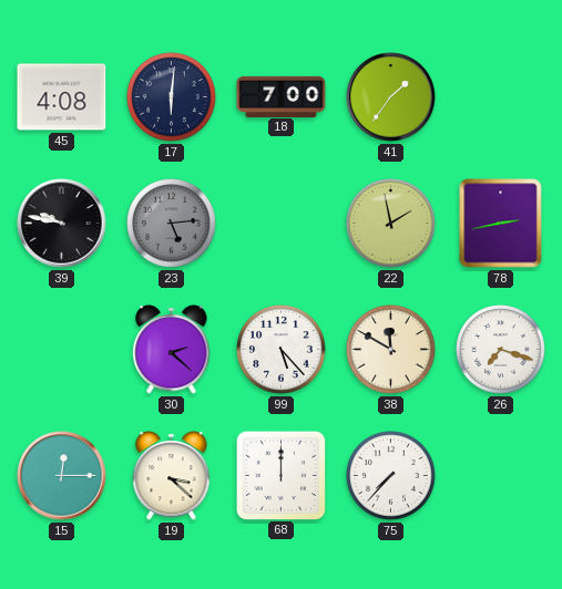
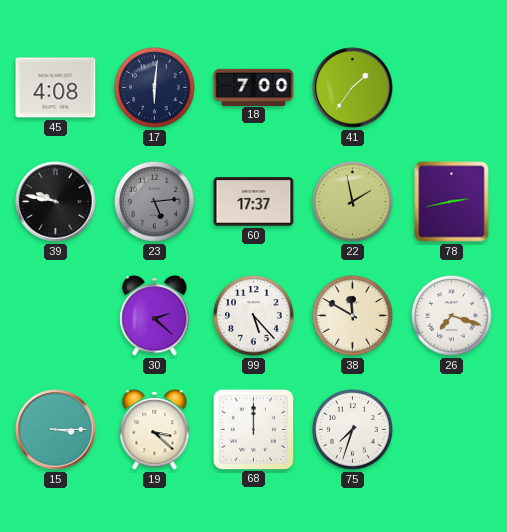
60: none -> 17:37
15: 12:15 -> 3:15
75: 7:37 -> 7:33
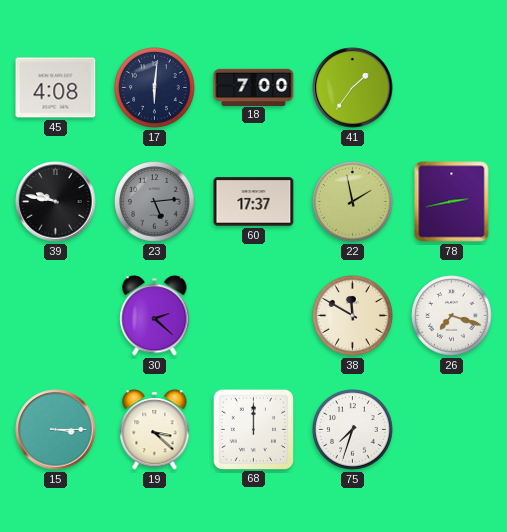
99: 5:23 -> none
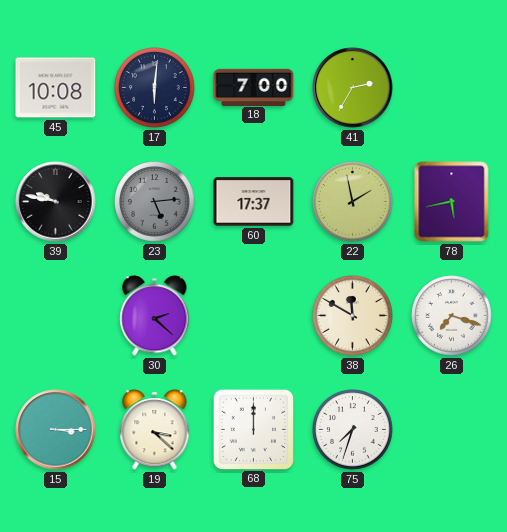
45: 4:08 -> 10:08
41: 1:36 -> 2:35
78: 2:43 -> 5:43
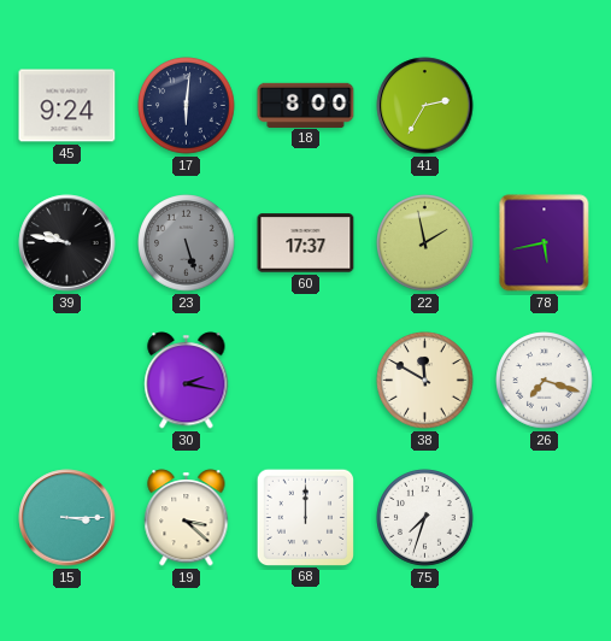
45: 10:08 -> 9:24
18: 7:00 -> 8:00
23: 5:14 -> 5:27
30: 2:22 -> 2:17
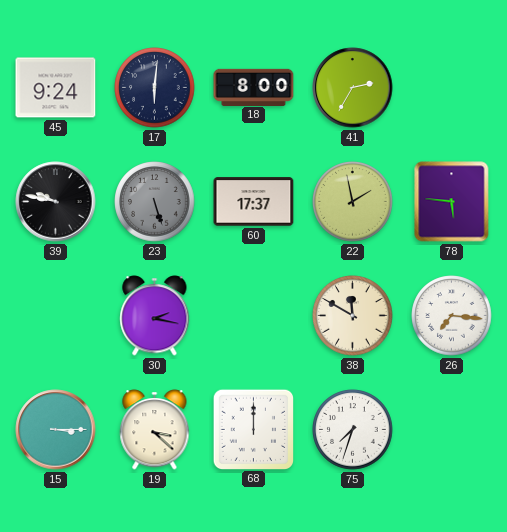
78: 5:43 -> 5:46
26: 7:18 -> 7:16
